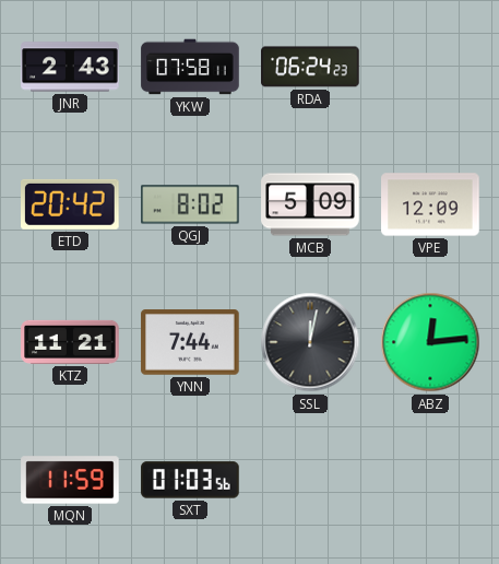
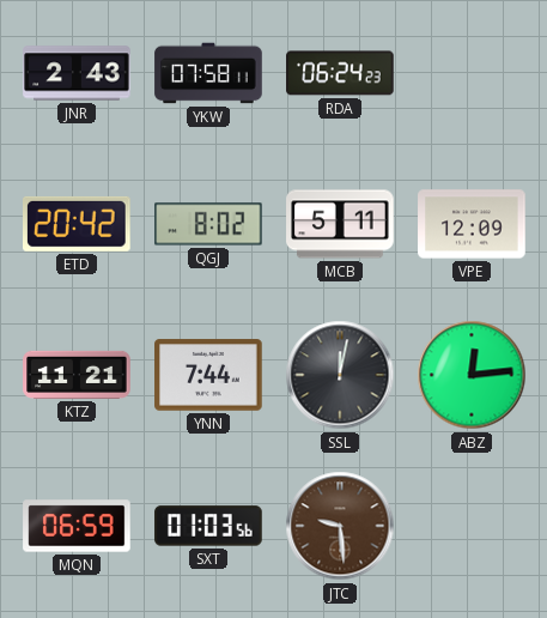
MCB: 5:09 -> 5:11
MQN: 11:59 -> 06:59
JTC: none -> 9:29
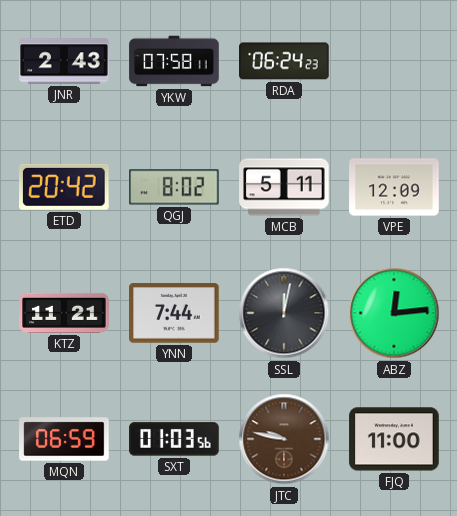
JTC: 9:29 -> 9:47
FJQ: none -> 11:00
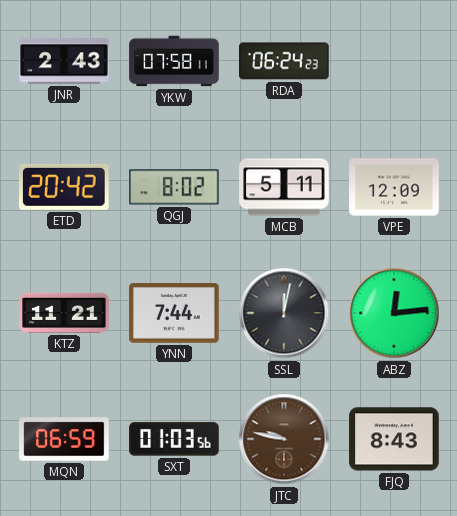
FJQ: 11:00 -> 8:43
